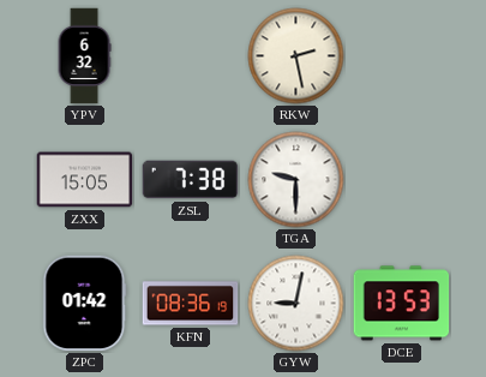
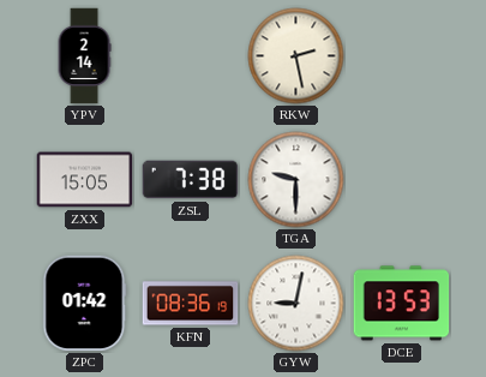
YPV: 6:32 -> 2:14
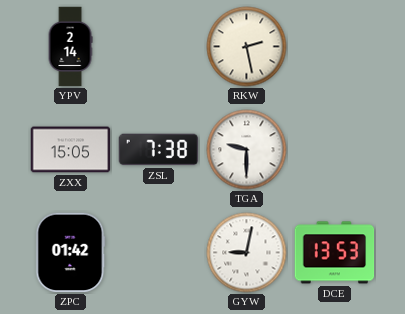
KFN: 08:36 -> none
